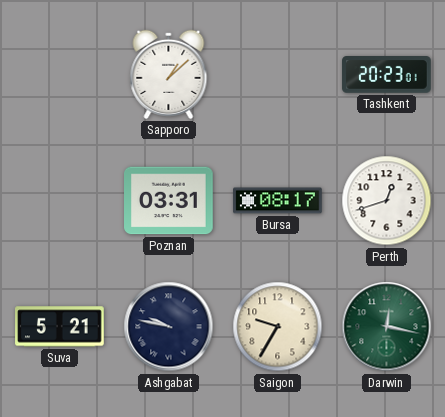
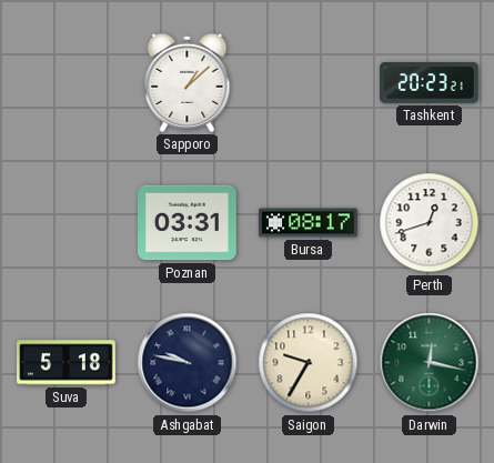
Tashkent: 20:23:01 -> 20:23:21
Suva: 5:21 -> 5:18
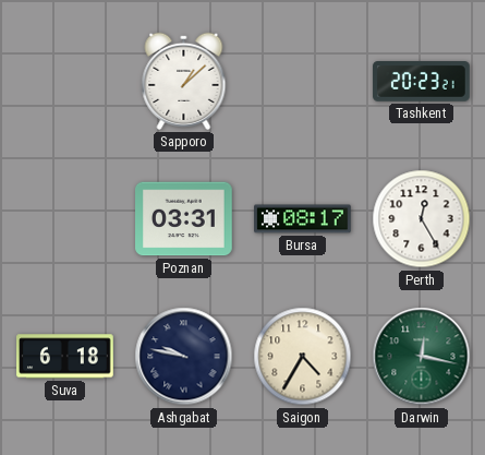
Perth: 12:42 -> 12:25
Suva: 5:18 -> 6:18
Saigon: 9:35 -> 4:35
